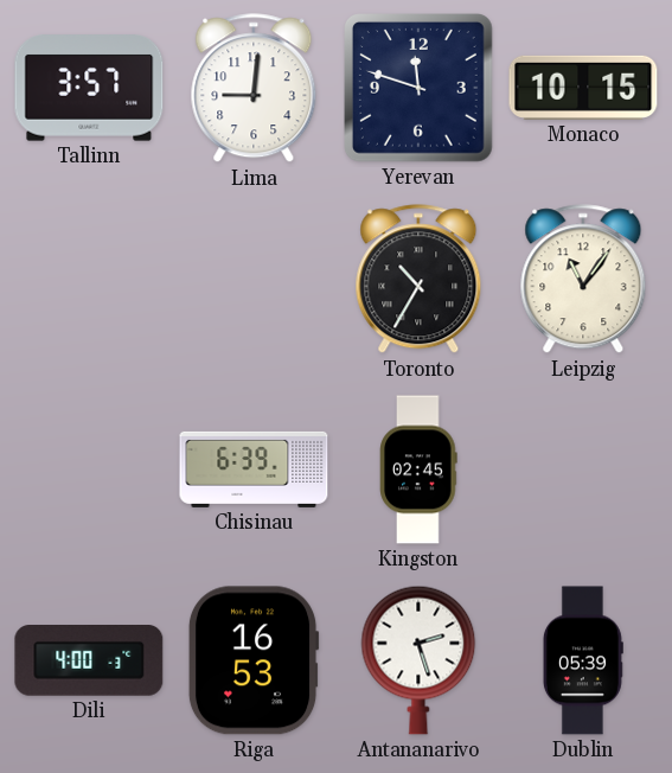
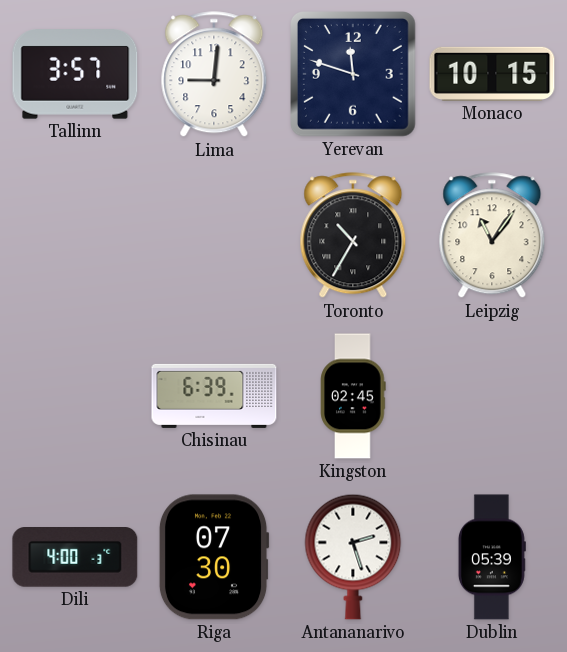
Riga: 16:53 -> 07:30
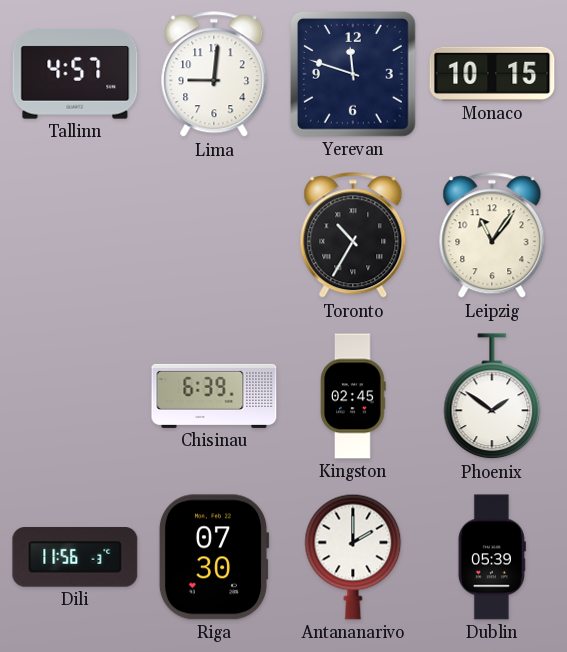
Tallinn: 3:57 -> 4:57
Phoenix: none -> 1:51
Dili: 4:00 -> 11:56
Antananarivo: 2:27 -> 2:00
